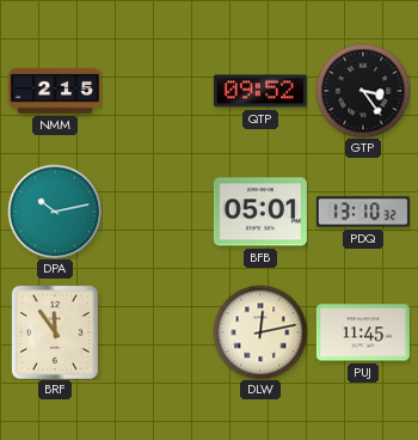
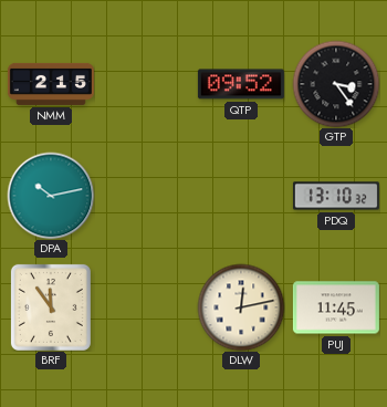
BFB: 05:01 -> none
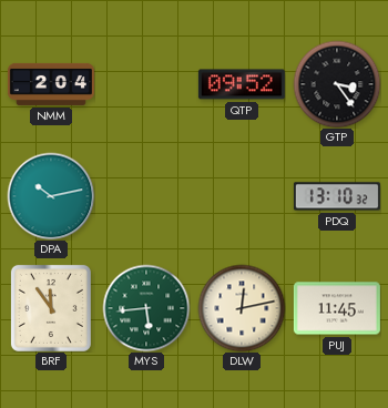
NMM: 2:15 -> 2:04
MYS: none -> 5:44
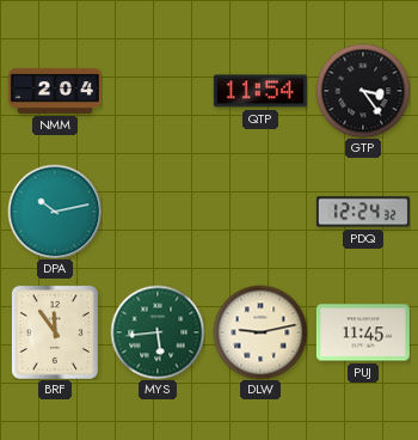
QTP: 09:52 -> 11:54
PDQ: 13:10 -> 12:24
DLW: 12:13 -> 9:13
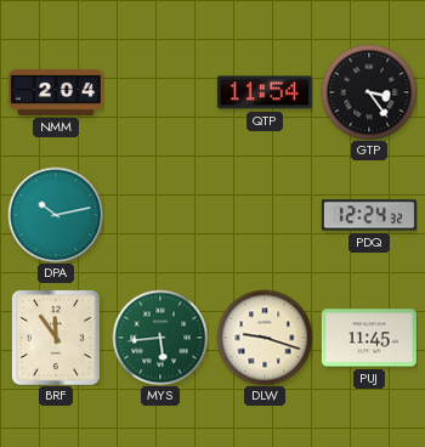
DLW: 9:13 -> 9:18
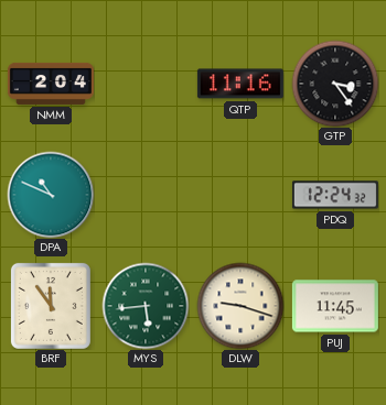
QTP: 11:54 -> 11:16
DPA: 10:13 -> 10:49
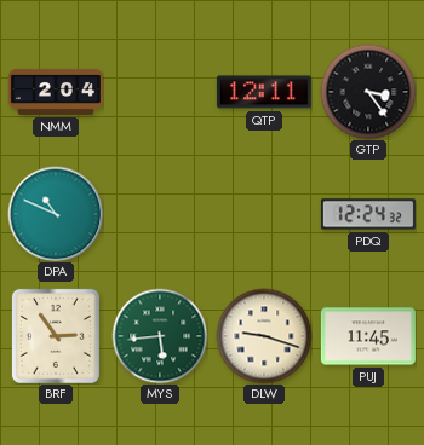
QTP: 11:16 -> 12:11
BRF: 11:54 -> 2:54
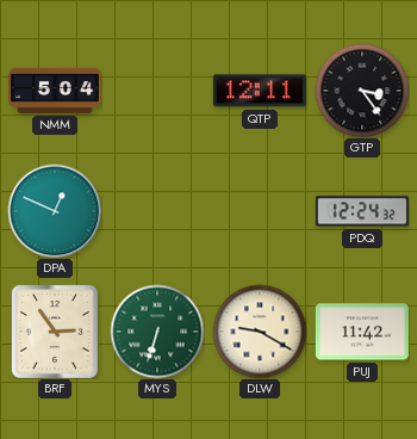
NMM: 2:04 -> 5:04
DPA: 10:49 -> 12:49
MYS: 5:44 -> 6:33
DLW: 9:18 -> 9:20
PUJ: 11:45 -> 11:42
